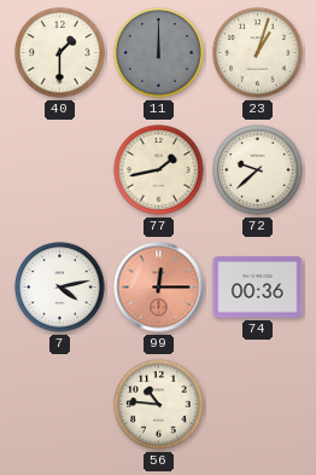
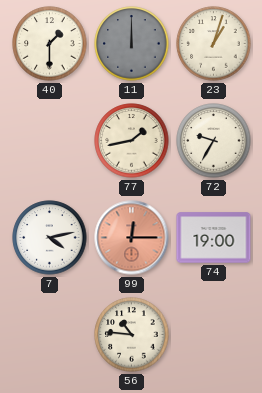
72: 9:38 -> 9:35
74: 00:36 -> 19:00
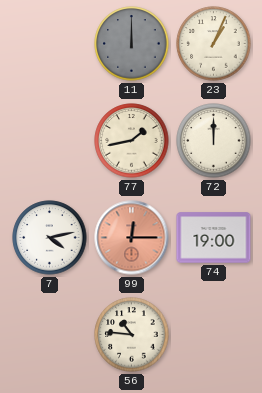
40: 1:30 -> none
23: 1:03 -> 1:04
72: 9:35 -> 12:00
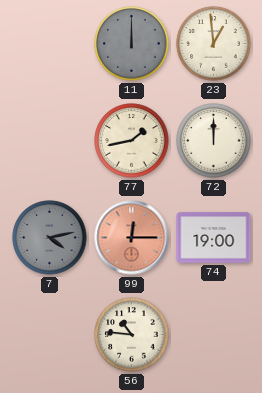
23: 1:04 -> 12:59
7 dial: white -> grey
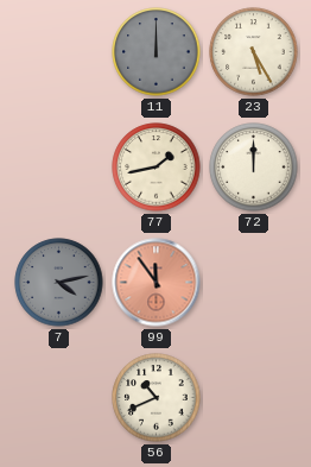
23: 12:59 -> 5:25
99: 12:15 -> 11:54
74: 19:00 -> none
56: 10:46 -> 10:41
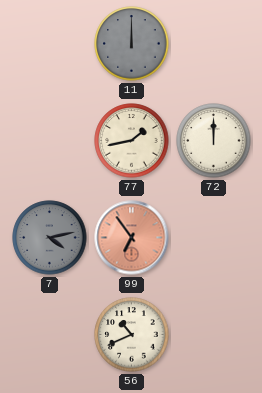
23: 5:25 -> none
99: 11:54 -> 6:54
